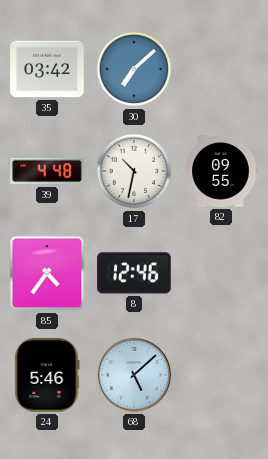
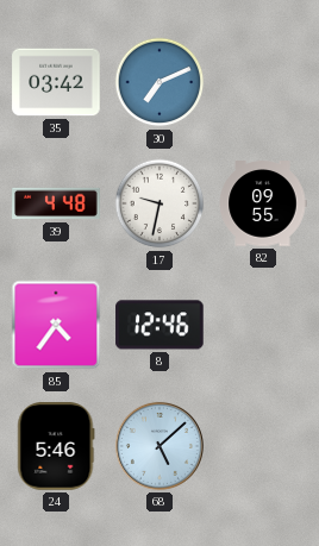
30: 7:08 -> 7:11
17: 10:32 -> 9:32
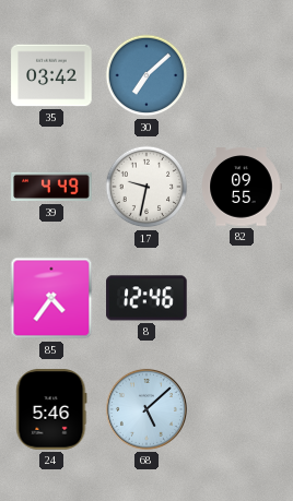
30: 7:11 -> 7:08
39: 4:48 -> 4:49
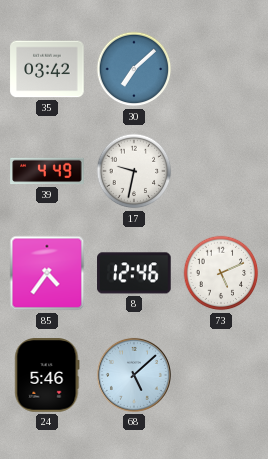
82: 09:55 -> none
73: none -> 5:11
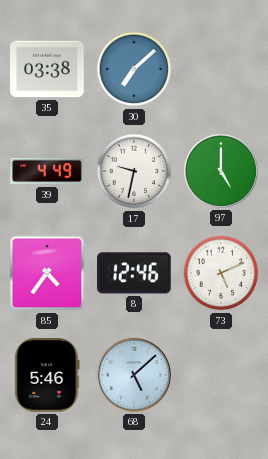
35: 03:42 -> 03:38
97: none -> 5:00
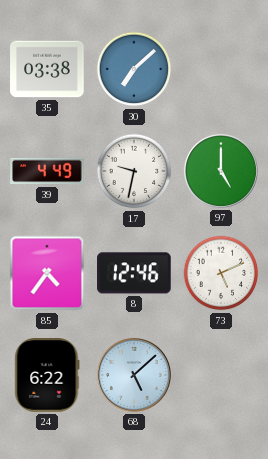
24: 5:46 -> 6:22
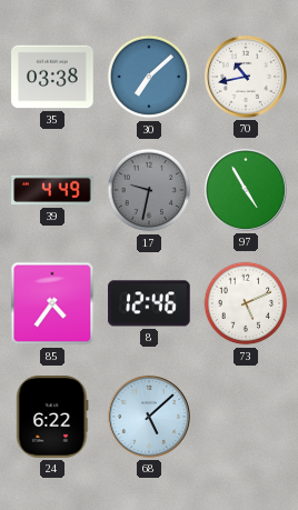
70: none -> 10:43
17 dial: white -> grey
97: 5:00 -> 4:55
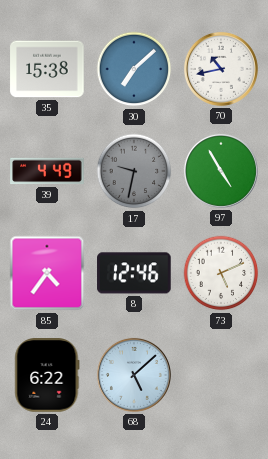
35: 03:38 -> 15:38
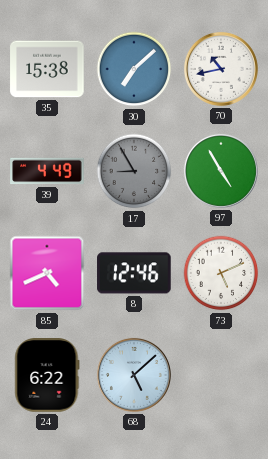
17: 9:32 -> 8:55
85: 4:36 -> 4:41
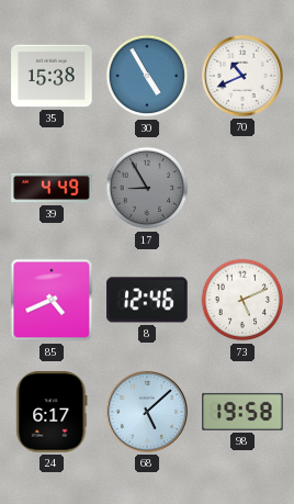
30: 7:08 -> 4:55
70: 10:43 -> 10:41
97: 4:55 -> none
24: 6:22 -> 6:17
98: none -> 19:58
